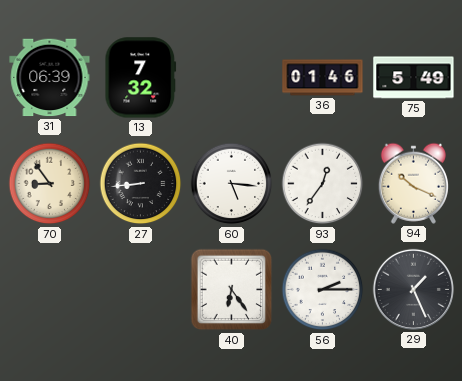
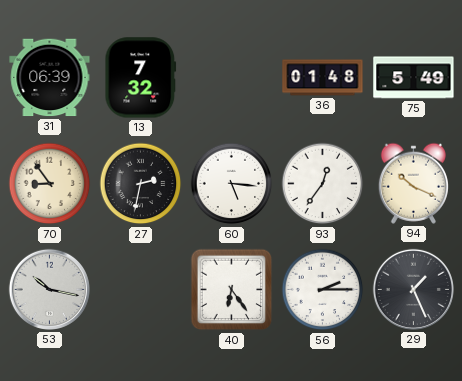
36: 01:46 -> 01:48
27: 8:44 -> 2:32
53: none -> 10:17
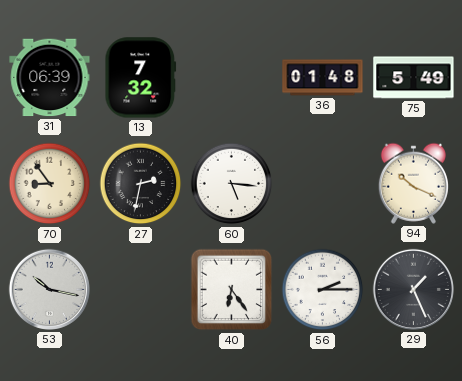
93: 12:36 -> none
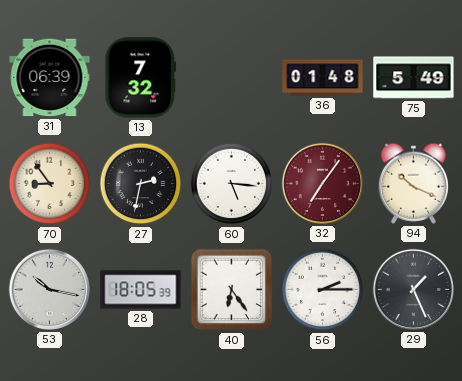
32: none -> 7:06
28: none -> 18:05
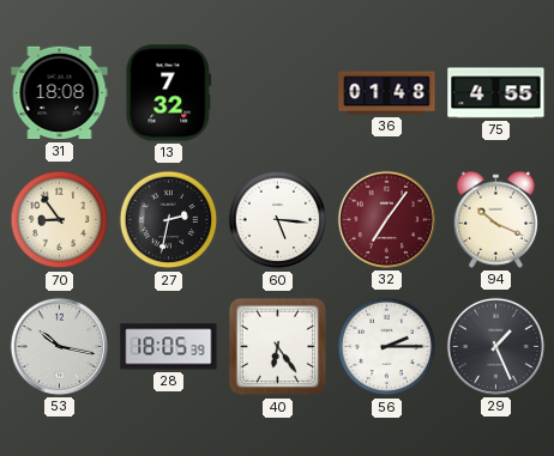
31: 06:39 -> 18:08
75: 5:49 -> 4:55
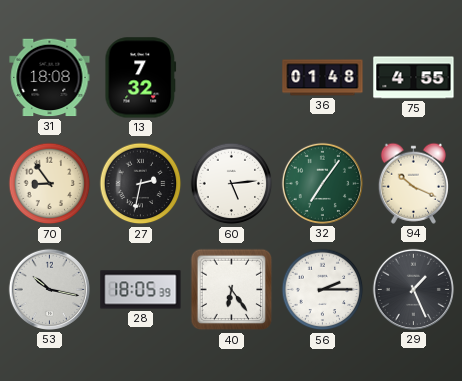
60: 5:16 -> 5:14
32 dial: burgundy -> green
